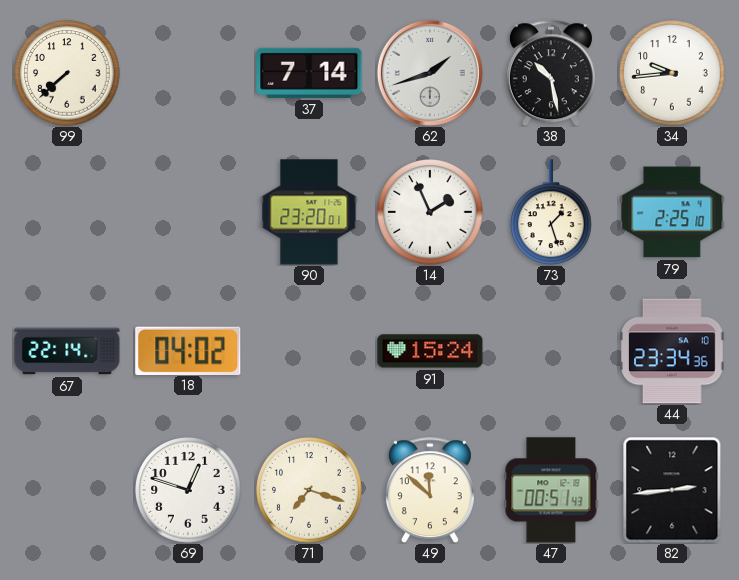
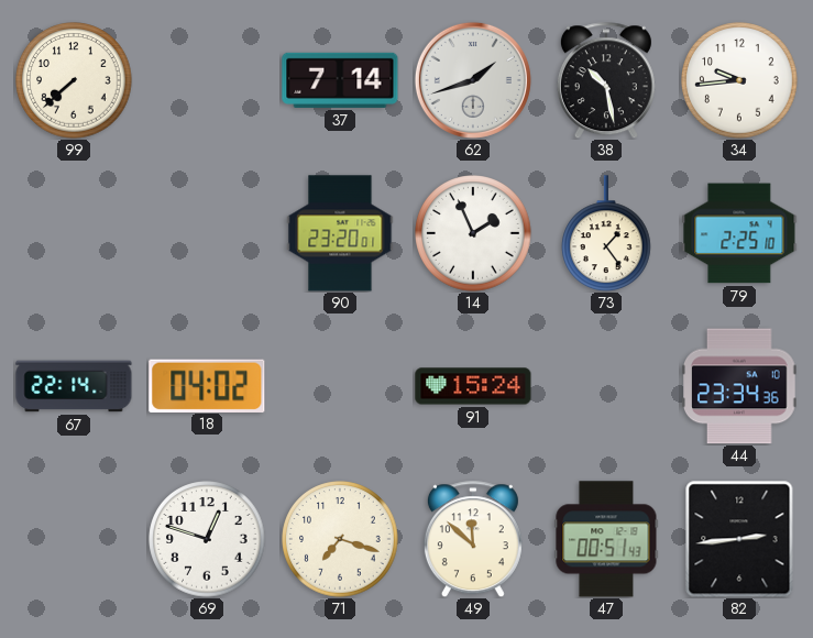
73: 1:27 -> 1:24
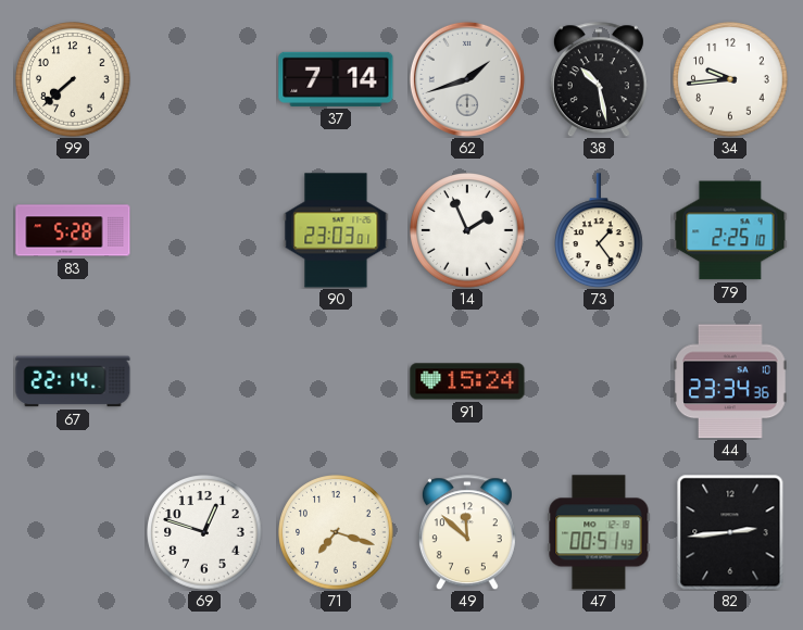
83: none -> 5:28
90: 23:20 -> 23:03
18: 04:02 -> none
